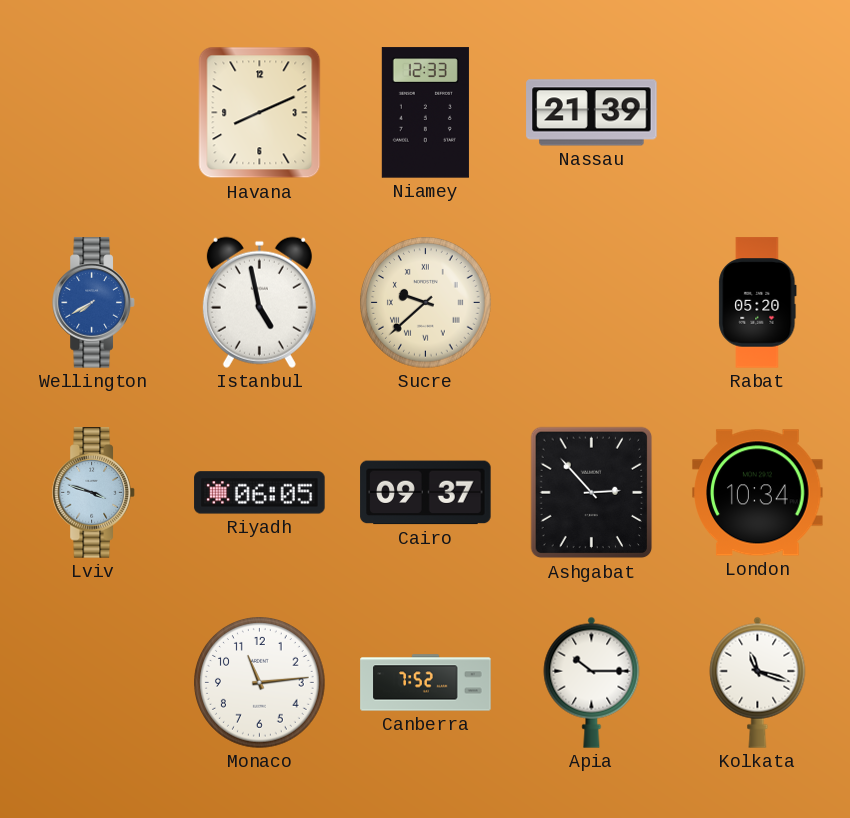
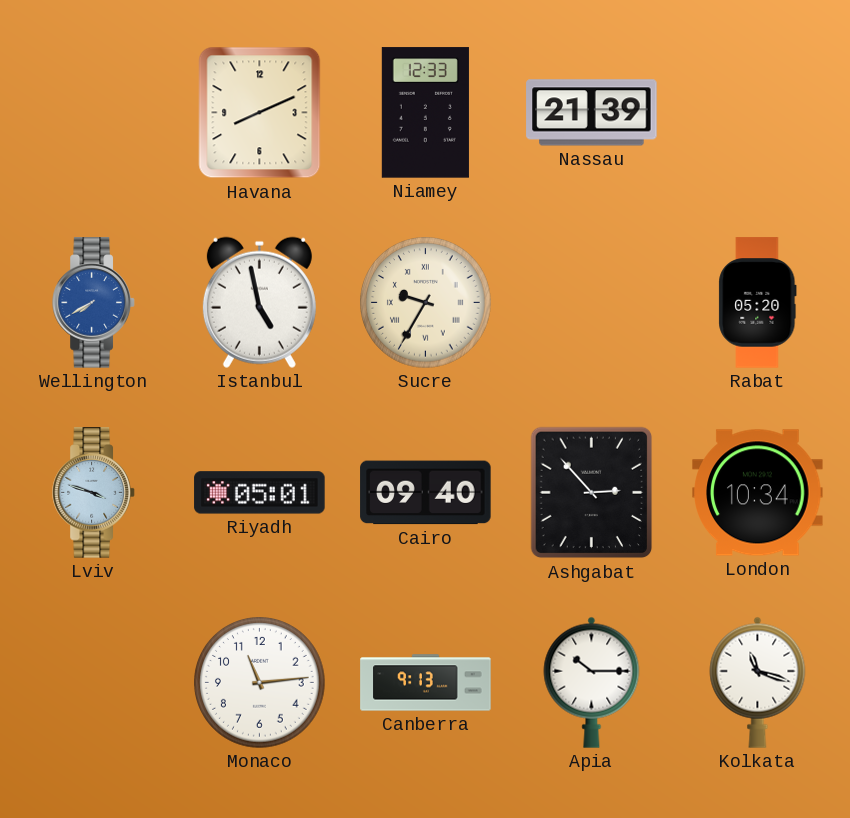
Sucre: 9:38 -> 9:35
Riyadh: 06:05 -> 05:01
Cairo: 09:37 -> 09:40
Canberra: 7:52 -> 9:13
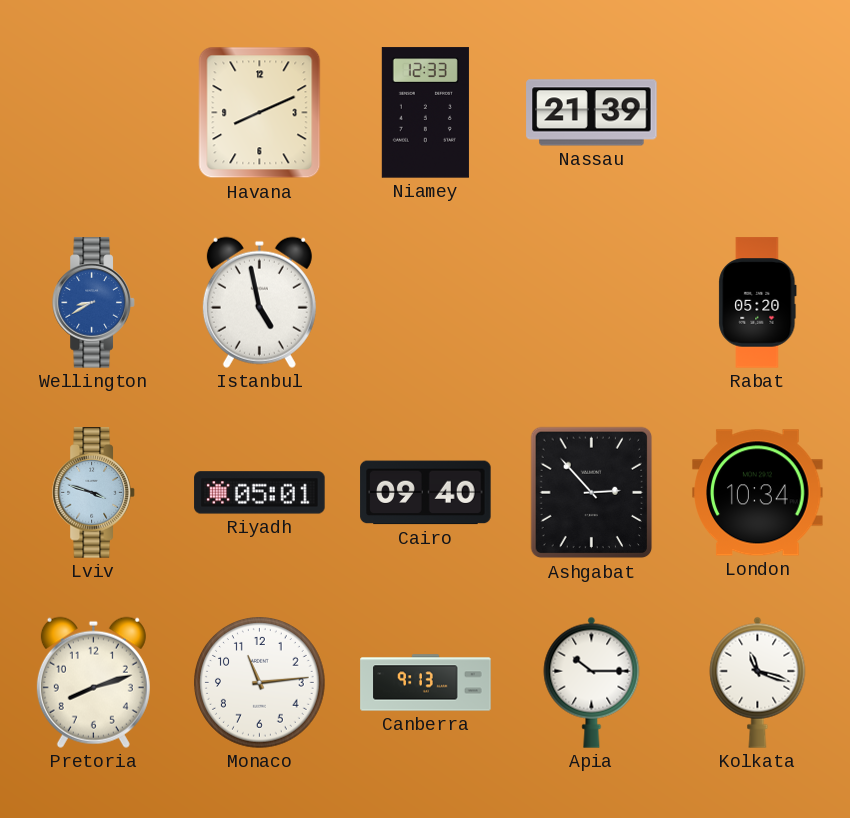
Wellington: 7:40 -> 8:40
Sucre: 9:35 -> none
Pretoria: none -> 8:12
